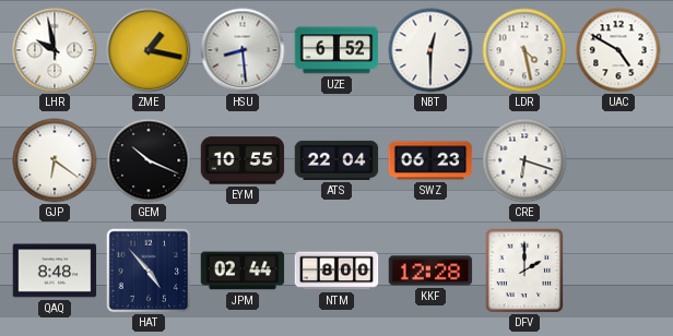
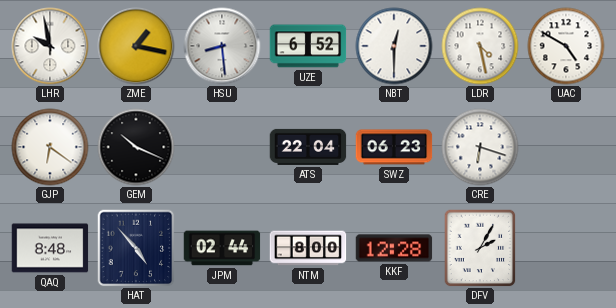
EYM: 10:55 -> none
DFV: 2:00 -> 2:05
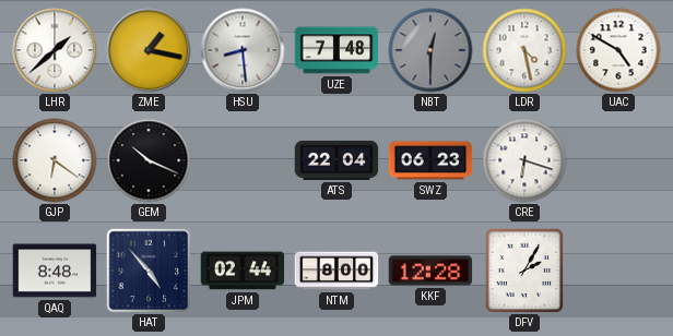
LHR: 9:58 -> 1:38
UZE: 6:52 -> 7:48
NBT dial: white -> grey
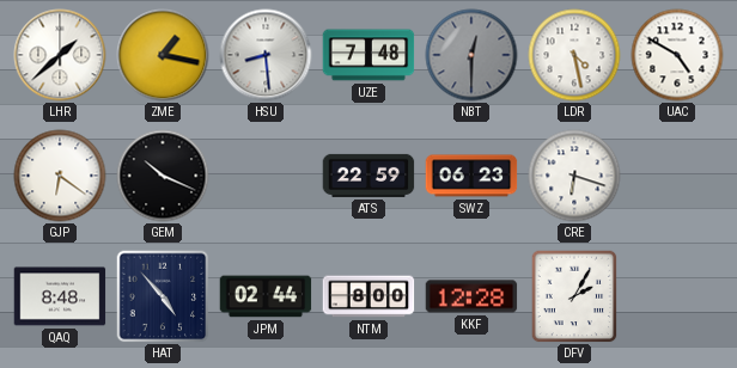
ATS: 22:04 -> 22:59
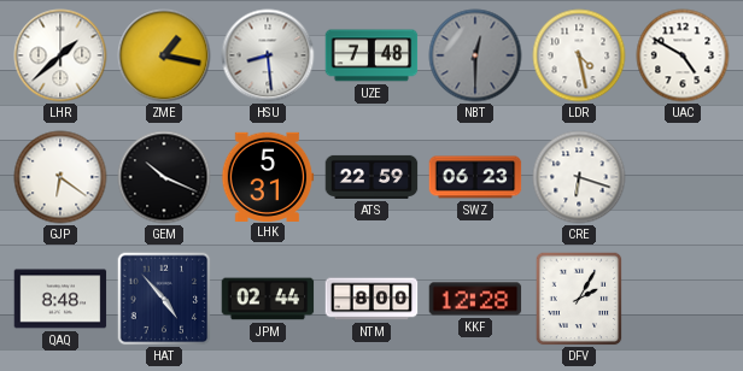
LHK: none -> 5:31
